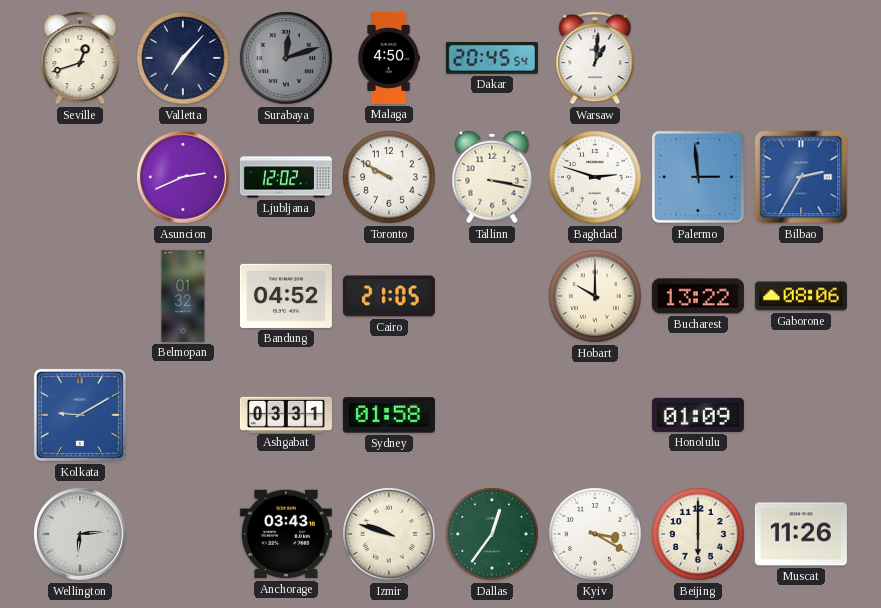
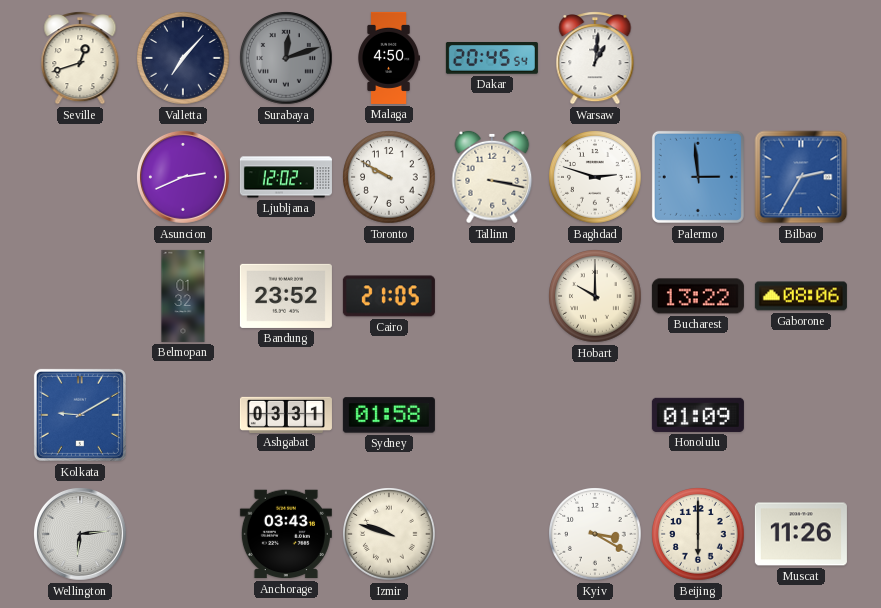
Bandung: 04:52 -> 23:52
Dallas: 12:36 -> none
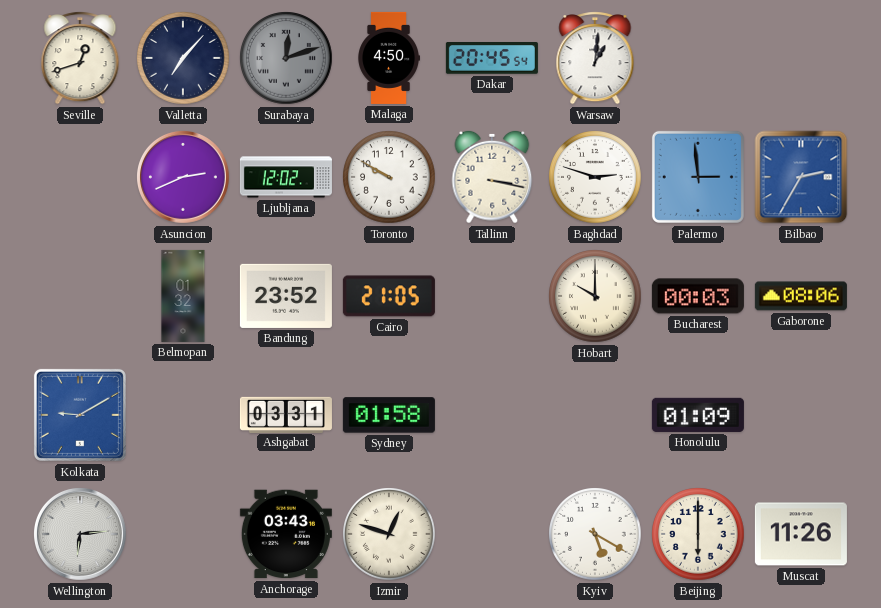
Bucharest: 13:22 -> 00:03
Izmir: 9:48 -> 12:48
Kyiv: 3:20 -> 5:20
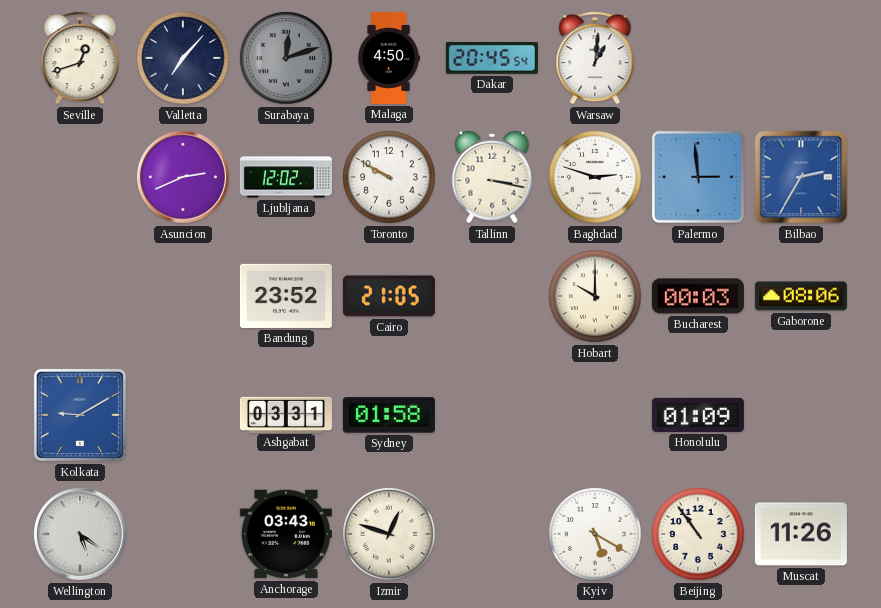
Belmopan: 01:32 -> none
Wellington: 6:14 -> 5:21
Beijing: 6:00 -> 10:54
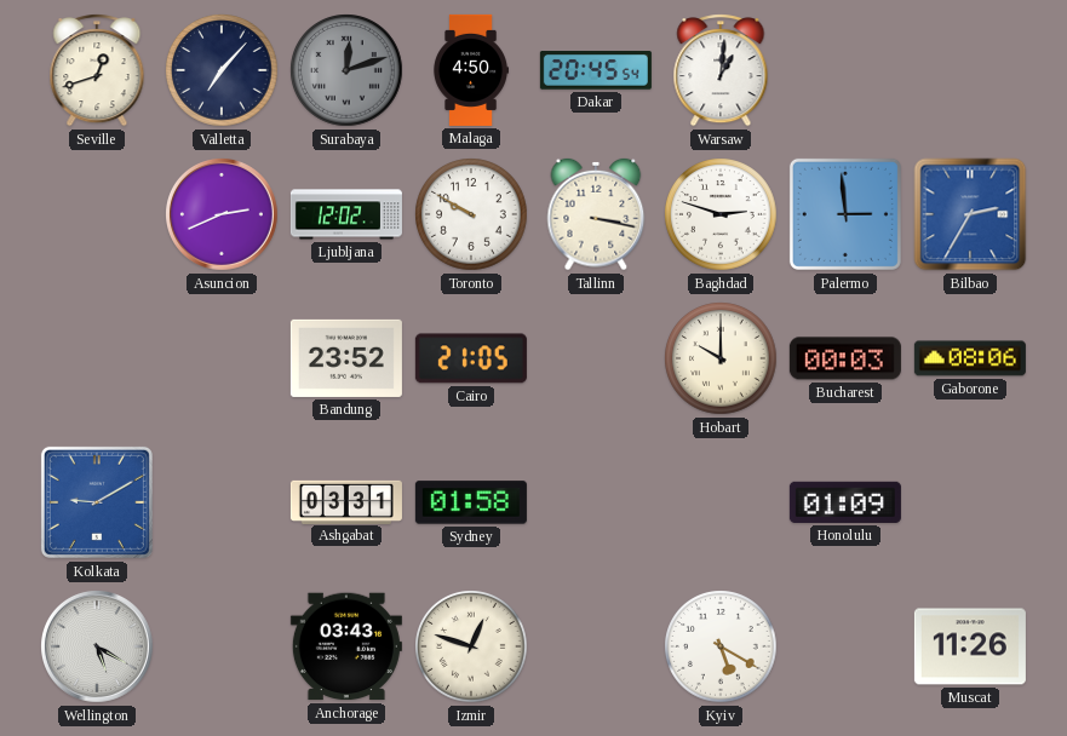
Wellington: 5:21 -> 5:20
Beijing: 10:54 -> none
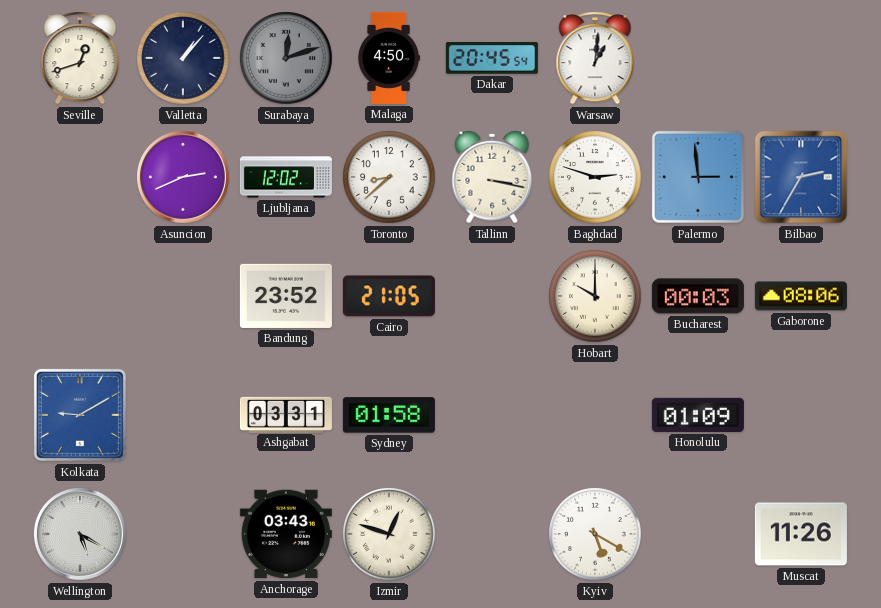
Valletta: 7:07 -> 1:07
Toronto: 9:50 -> 8:38
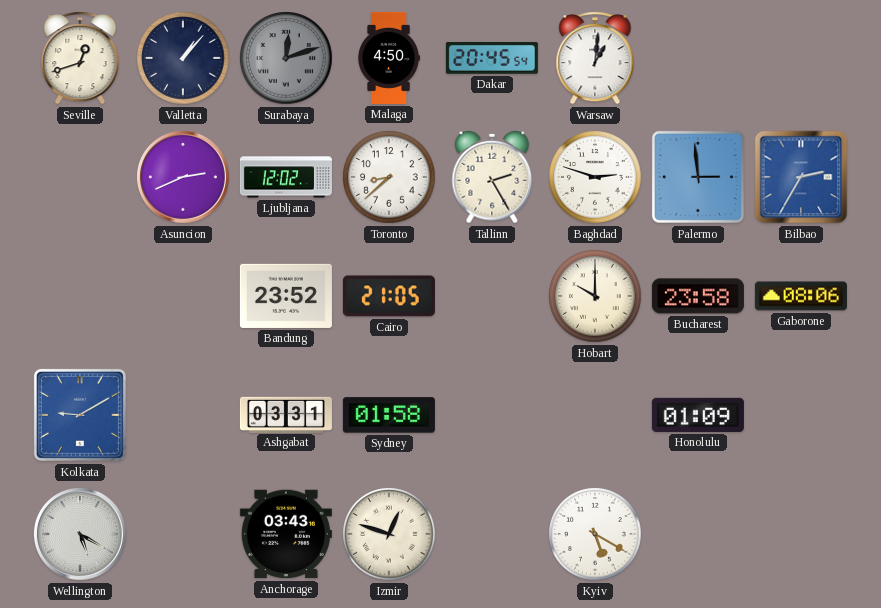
Tallinn: 3:17 -> 2:25
Bucharest: 00:03 -> 23:58
Muscat: 11:26 -> none
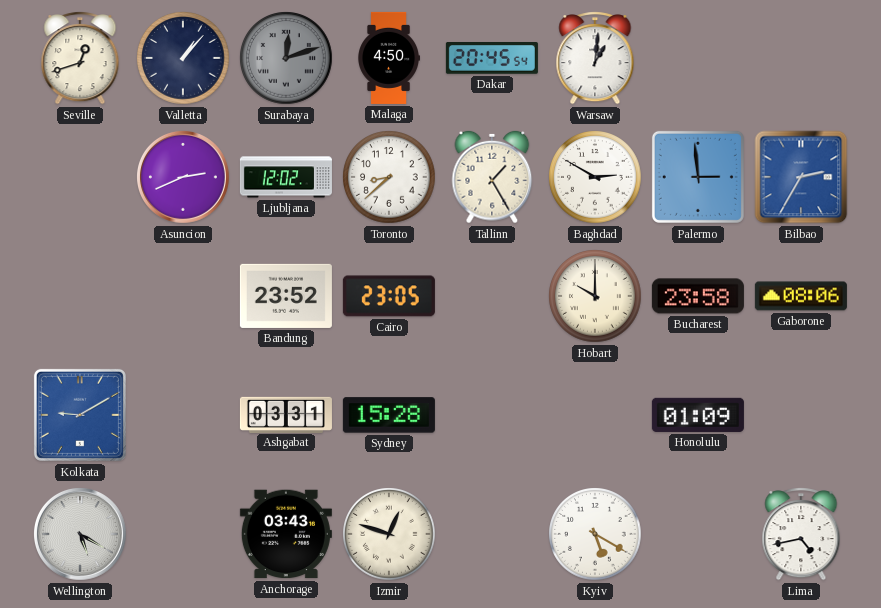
Tallinn: 2:25 -> 1:25
Baghdad: 2:48 -> 2:50
Cairo: 21:05 -> 23:05
Sydney: 01:58 -> 15:28
Lima: none -> 4:43
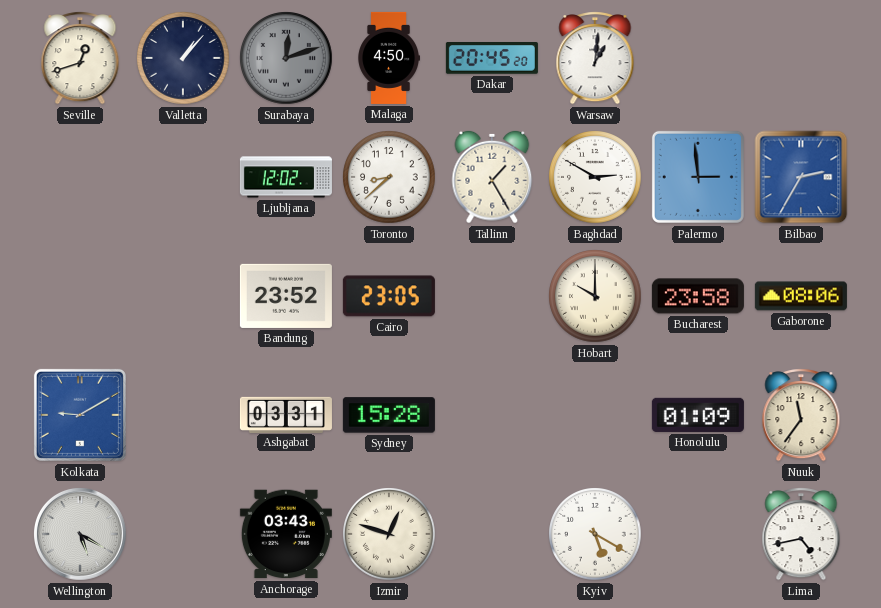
Dakar: 20:45:54 -> 20:45:20
Asuncion: 2:41 -> none
Nuuk: none -> 11:36
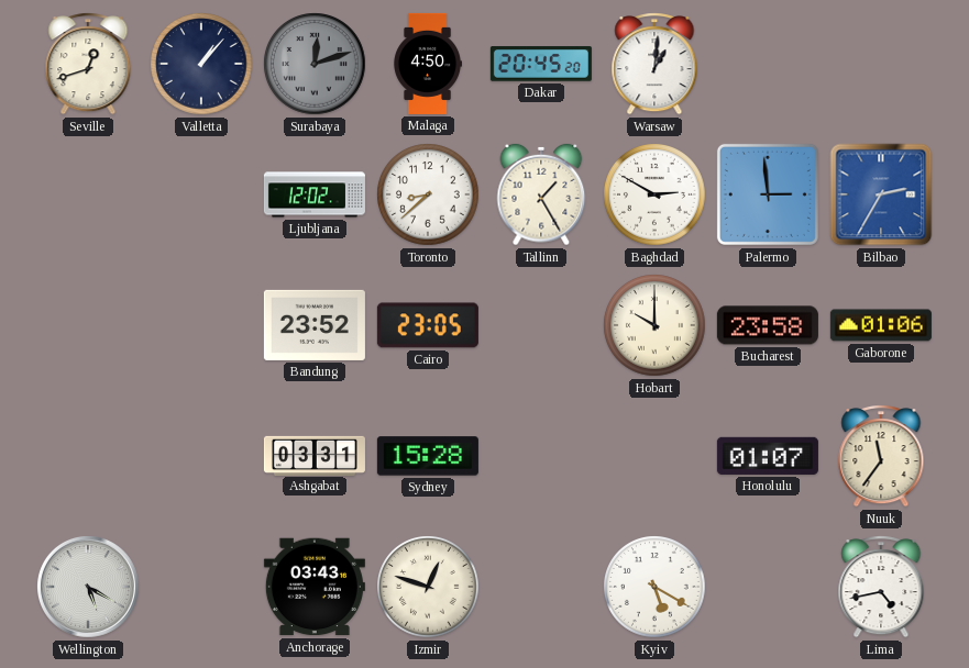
Gaborone: 08:06 -> 01:06
Kolkata: 9:10 -> none
Honolulu: 01:09 -> 01:07
